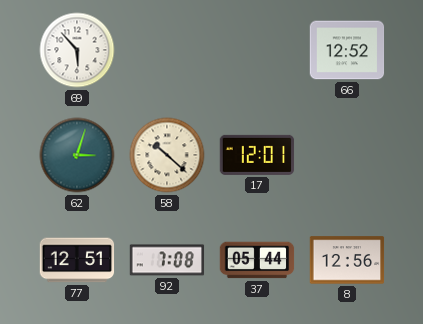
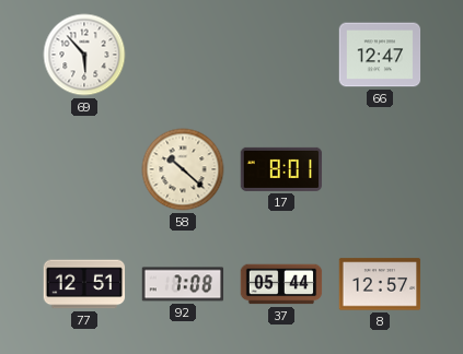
66: 12:52 -> 12:47
62: 3:03 -> none
17: 12:01 -> 8:01
8: 12:56 -> 12:57
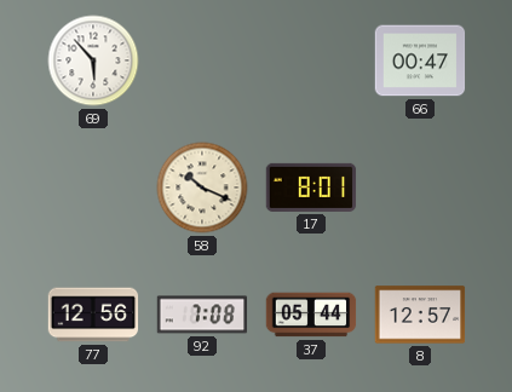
66: 12:47 -> 00:47
58: 10:22 -> 10:19
77: 12:51 -> 12:56
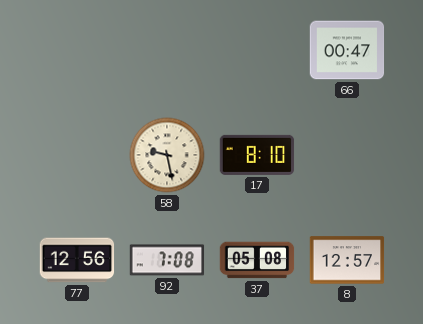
69: 5:53 -> none
58: 10:19 -> 9:28
17: 8:01 -> 8:10
37: 05:44 -> 05:08
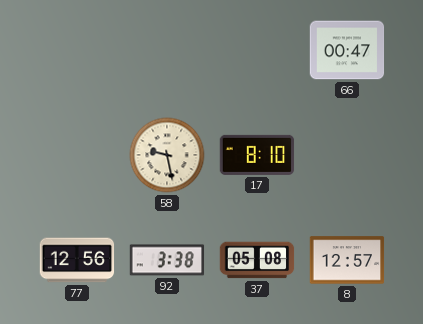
92: 7:08 -> 3:38
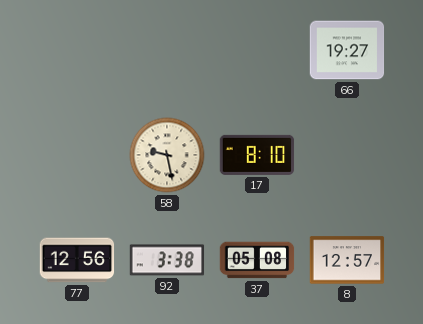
66: 00:47 -> 19:27
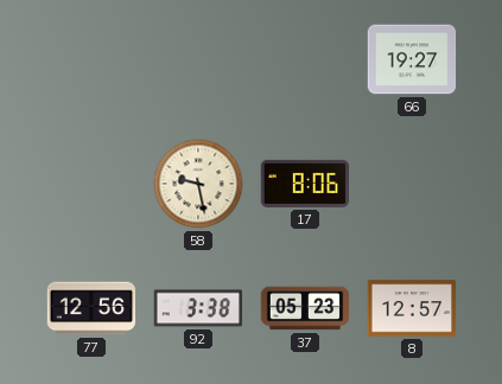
17: 8:10 -> 8:06
37: 05:08 -> 05:23
